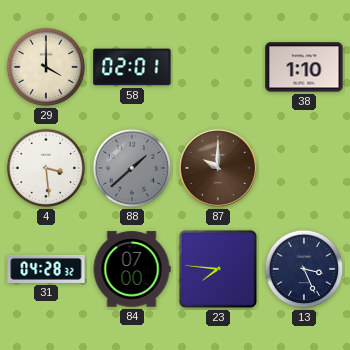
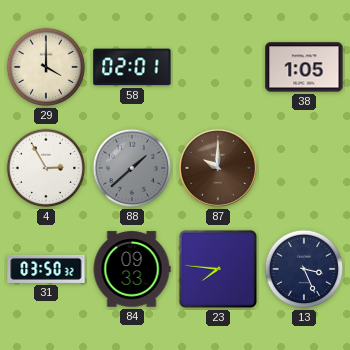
38: 1:10 -> 1:05
4: 3:29 -> 2:55
31: 04:28 -> 03:50
84: 07:00 -> 09:33
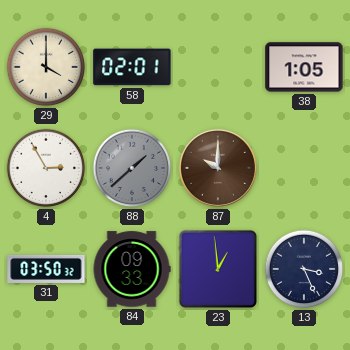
23: 7:46 -> 12:59
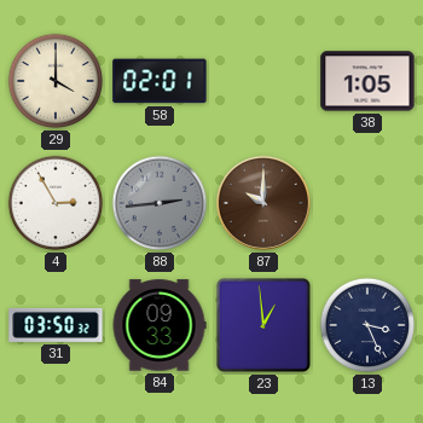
88: 1:38 -> 2:44
